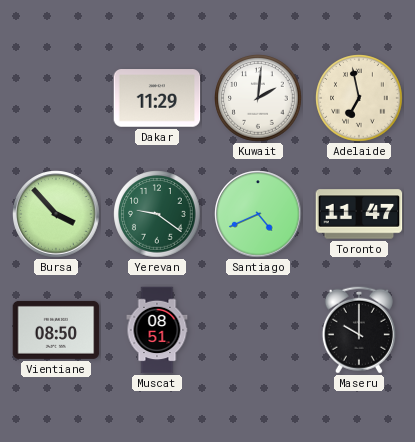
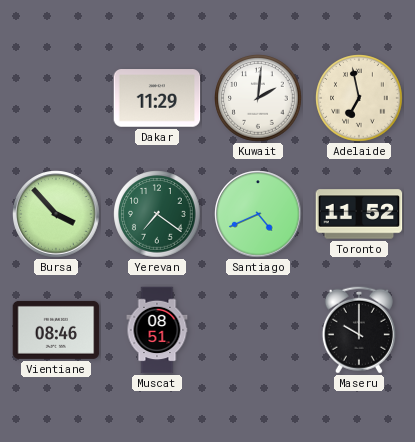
Yerevan: 9:21 -> 7:21
Toronto: 11:47 -> 11:52
Vientiane: 08:50 -> 08:46
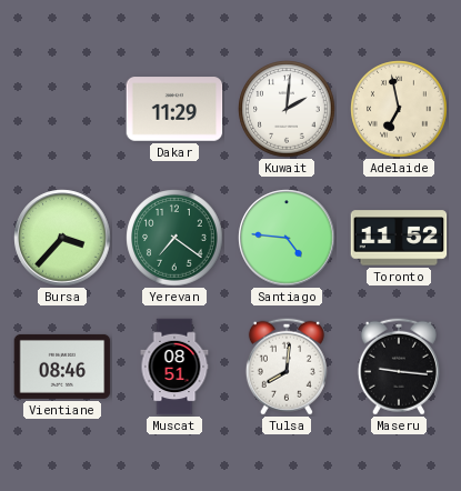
Bursa: 3:53 -> 3:37
Santiago: 4:41 -> 4:46
Tulsa: none -> 8:01
Maseru: 10:00 -> 9:16
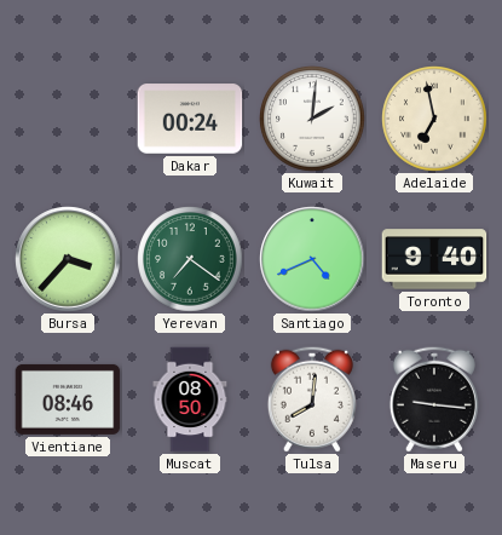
Dakar: 11:29 -> 00:24
Santiago: 4:46 -> 4:41
Toronto: 11:52 -> 9:40
Muscat: 08:51 -> 08:50
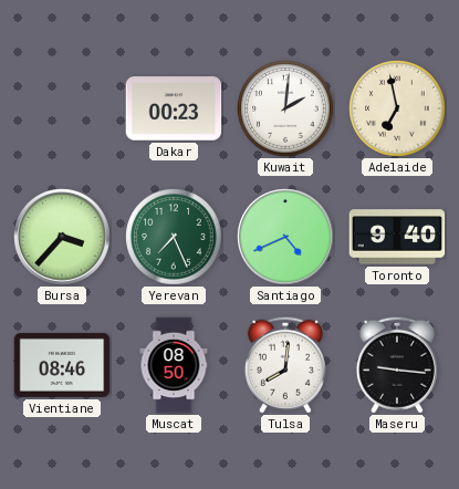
Dakar: 00:24 -> 00:23
Yerevan: 7:21 -> 7:26
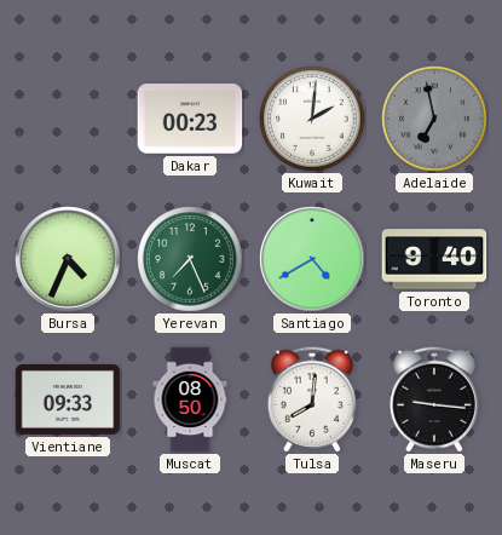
Adelaide dial: cream -> grey
Bursa: 3:37 -> 4:34
Santiago: 4:41 -> 4:40
Vientiane: 08:46 -> 09:33
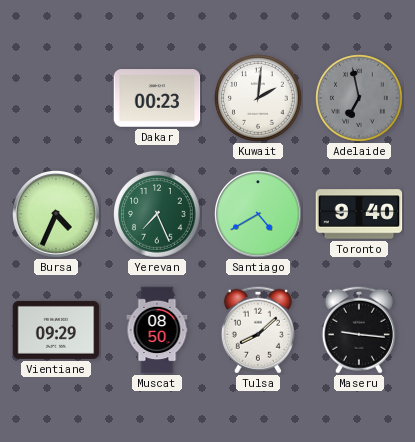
Vientiane: 09:33 -> 09:29
Tulsa: 8:01 -> 8:08
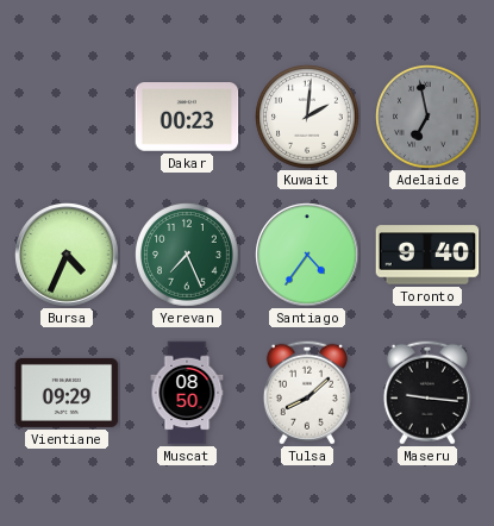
Santiago: 4:40 -> 4:36
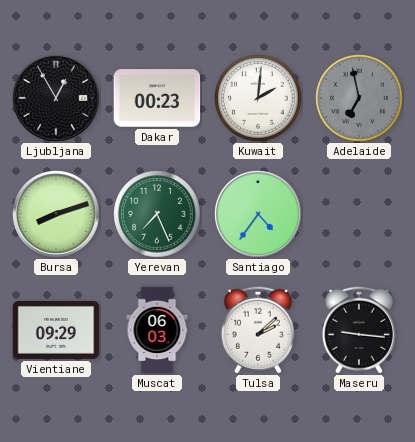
Ljubljana: none -> 12:55
Bursa: 4:34 -> 8:12
Toronto: 9:40 -> none
Muscat: 08:50 -> 06:03
Tulsa: 8:08 -> 2:08
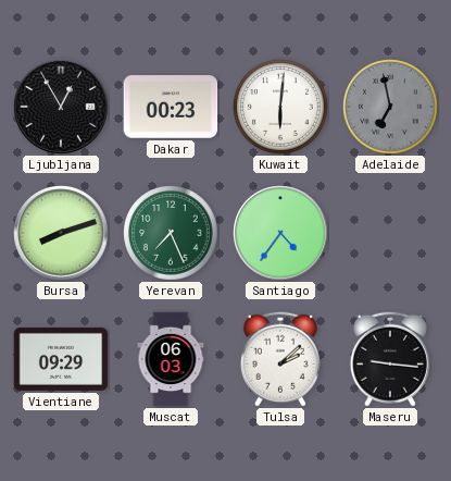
Kuwait: 2:01 -> 6:01
